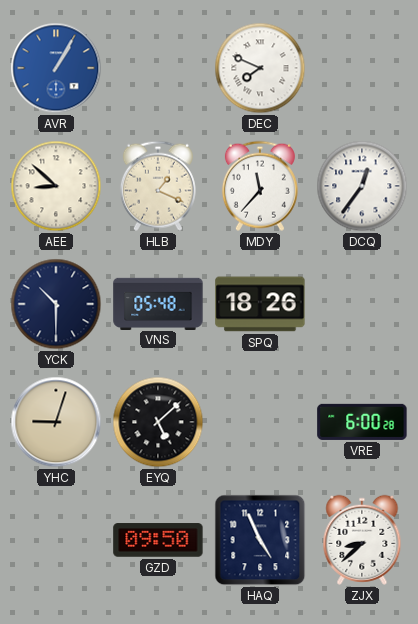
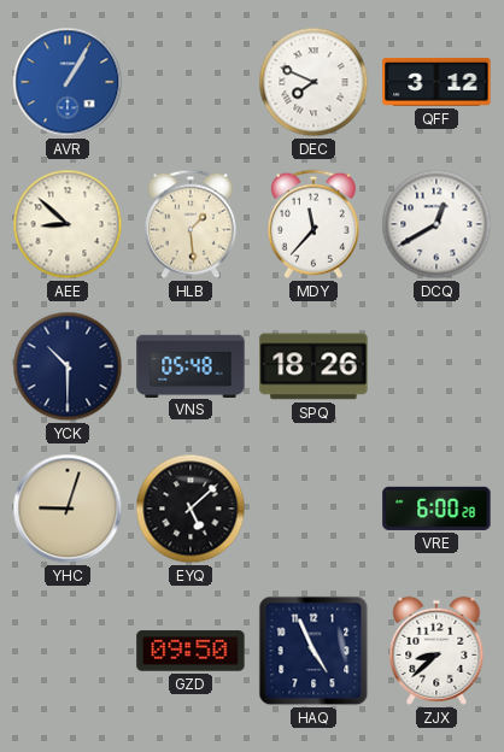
QFF: none -> 3:12
HLB: 1:19 -> 1:29
DCQ: 12:36 -> 12:40
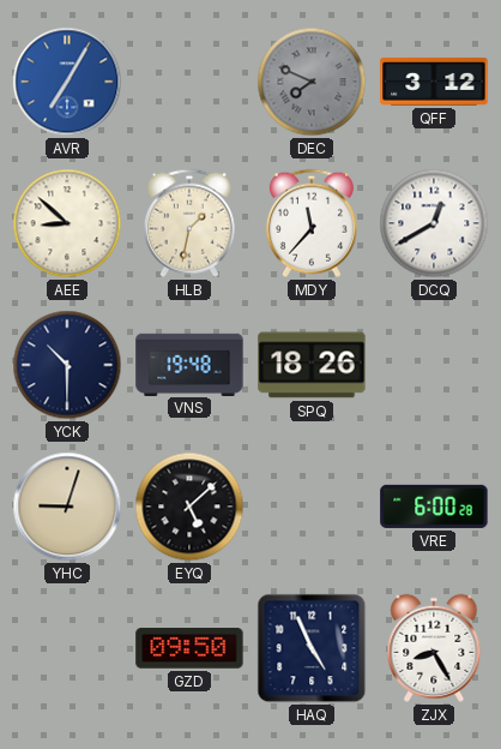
AVR: 1:05 -> 7:05
DEC dial: white -> grey
HLB: 1:29 -> 1:32
VNS: 05:48 -> 19:48
ZJX: 8:38 -> 8:25
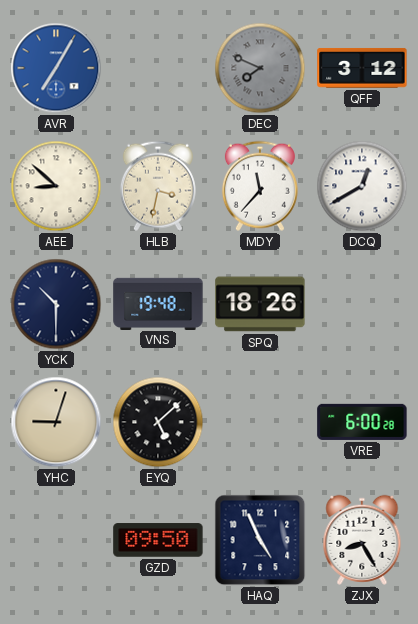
HLB: 1:32 -> 3:32
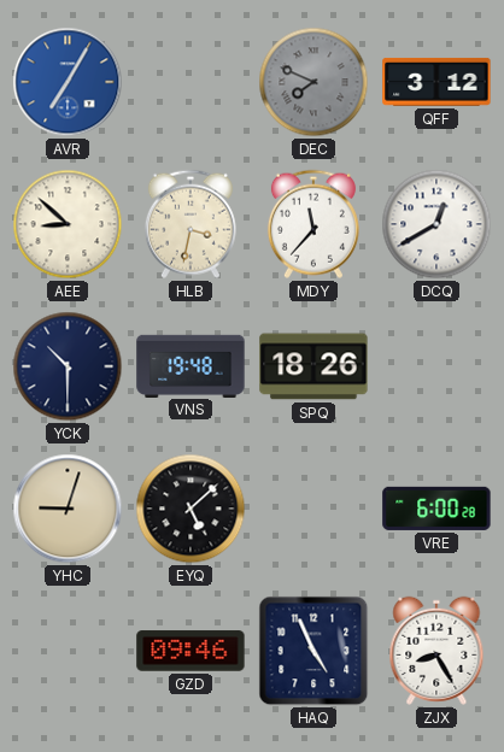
GZD: 09:50 -> 09:46
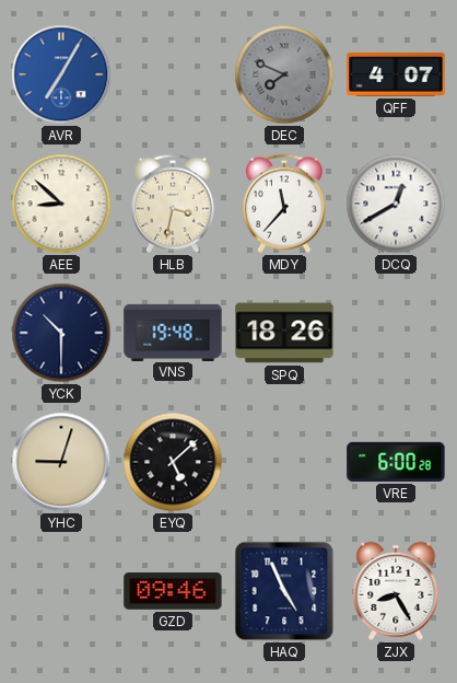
QFF: 3:12 -> 4:07
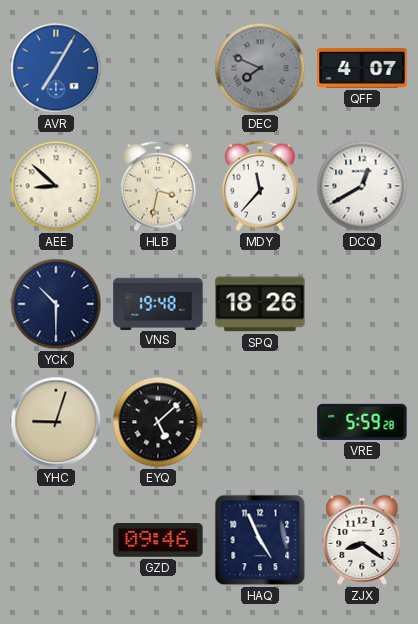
VRE: 6:00 -> 5:59
ZJX: 8:25 -> 8:21
